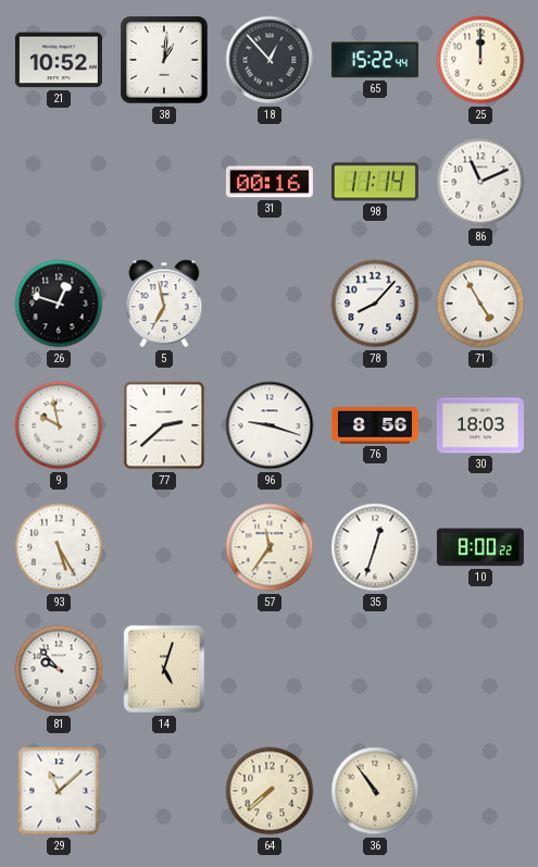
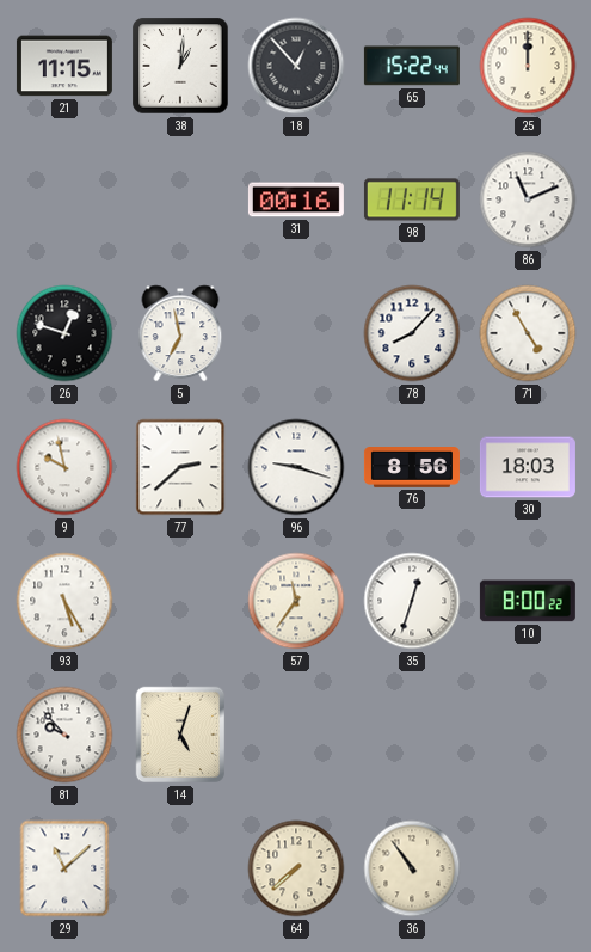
21: 10:52 -> 11:15
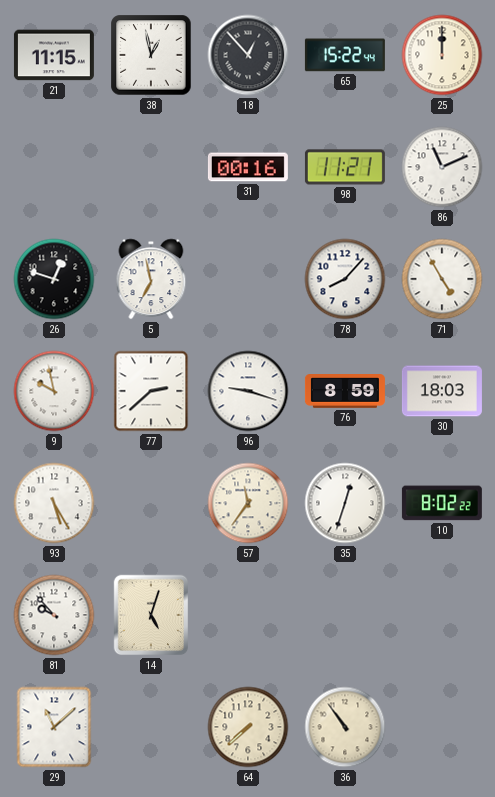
38: 1:01 -> 12:58
98: 11:14 -> 11:21
76: 8:56 -> 8:59
10: 8:00 -> 8:02
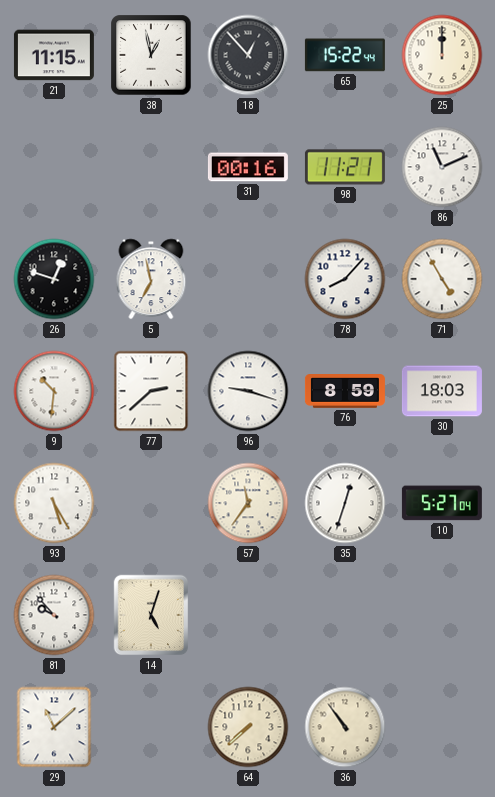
9: 9:58 -> 10:31
10: 8:02 -> 5:27
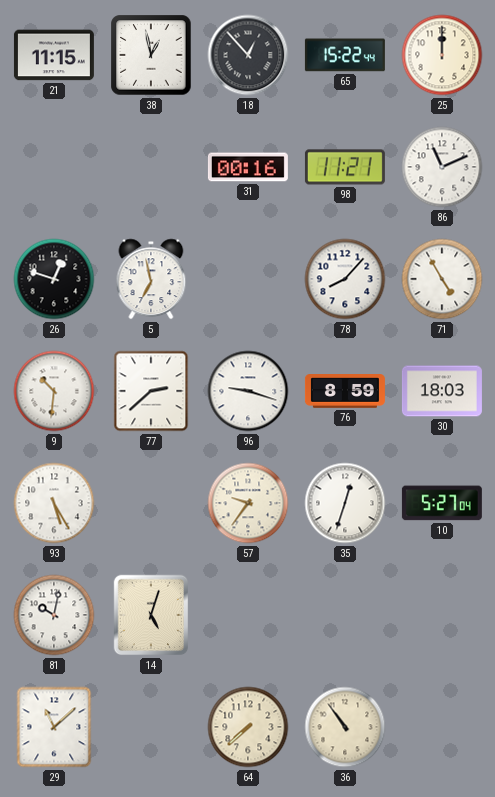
57: 11:36 -> 9:36
81: 9:53 -> 10:02
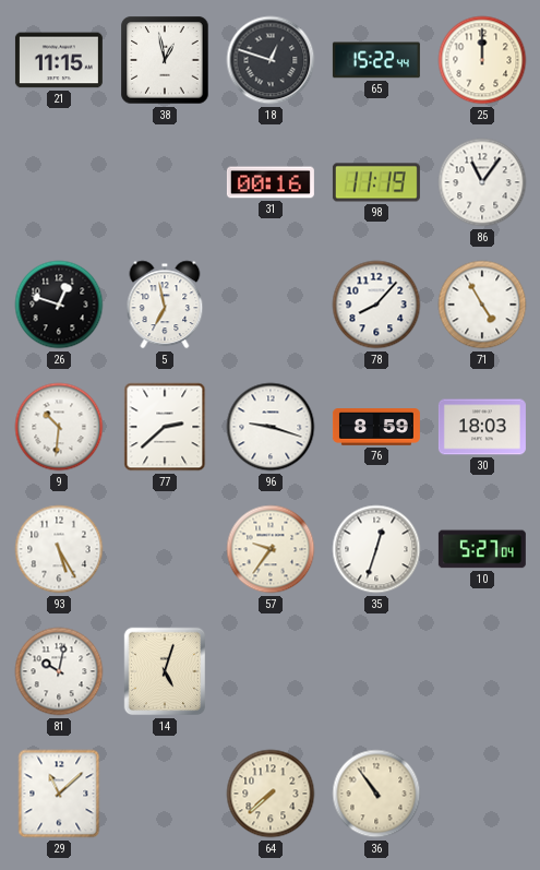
18: 12:53 -> 12:48
98: 11:21 -> 11:19
86: 11:11 -> 11:06
